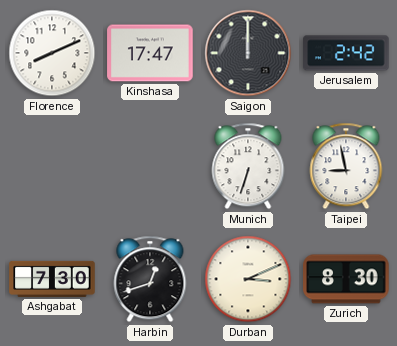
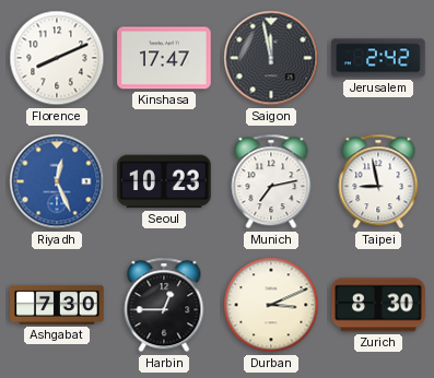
Saigon: 12:00 -> 11:58
Riyadh: none -> 12:26
Seoul: none -> 10:23
Munich: 6:33 -> 7:13
Harbin: 12:42 -> 12:45
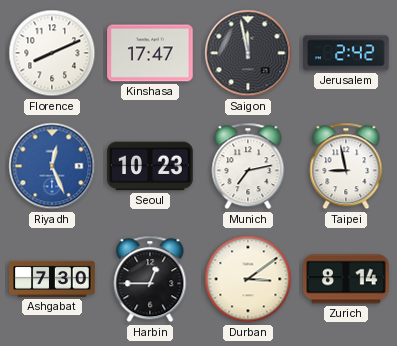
Durban: 3:11 -> 3:09
Zurich: 8:30 -> 8:14
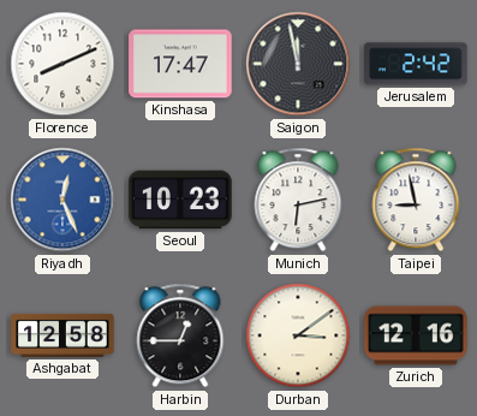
Munich: 7:13 -> 6:13
Ashgabat: 7:30 -> 12:58
Zurich: 8:14 -> 12:16
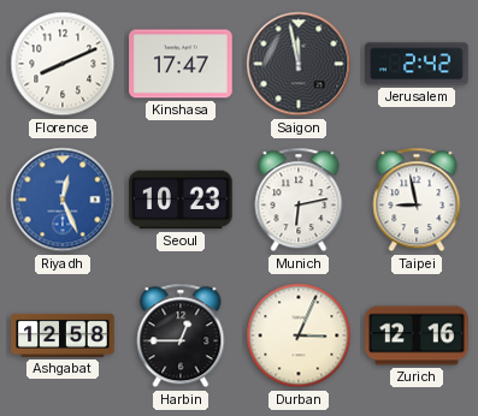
Durban: 3:09 -> 3:04
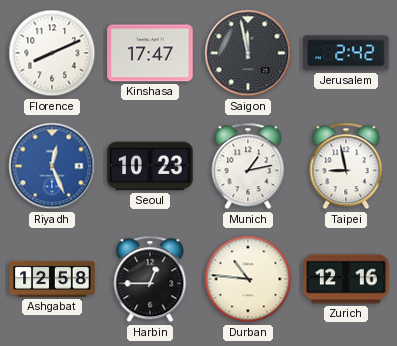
Munich: 6:13 -> 1:13
Durban: 3:04 -> 10:46
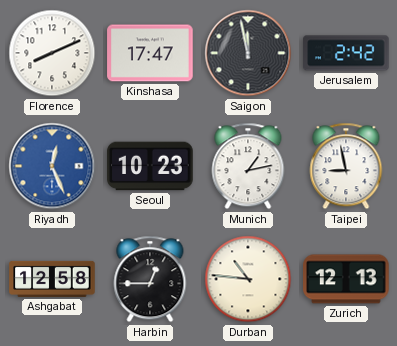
Zurich: 12:16 -> 12:13
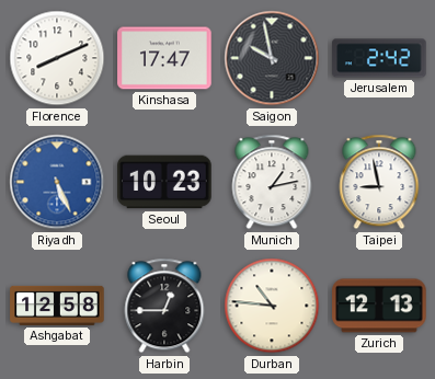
Saigon: 11:58 -> 9:58
Riyadh: 12:26 -> 5:26
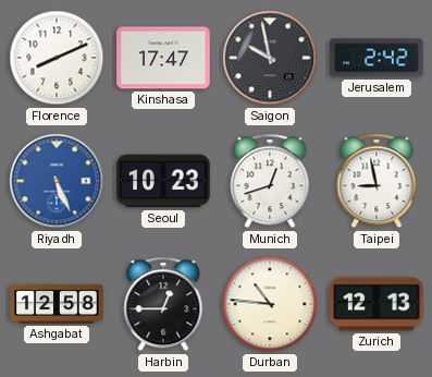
Munich: 1:13 -> 12:42
